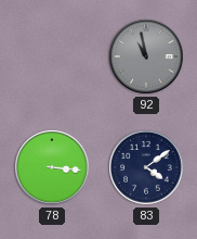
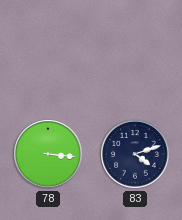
92: 10:58 -> none
83: 4:09 -> 4:12
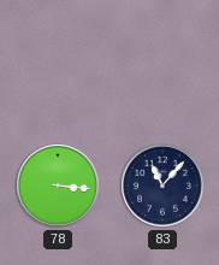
83: 4:12 -> 11:07
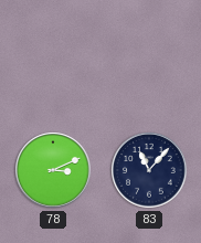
78: 3:16 -> 3:11
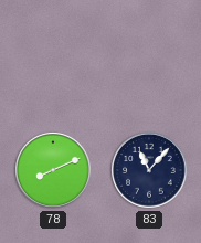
78: 3:11 -> 8:11
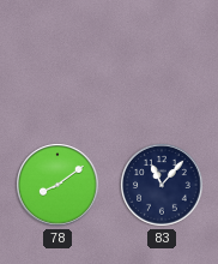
78: 8:11 -> 8:09
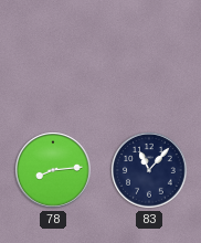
78: 8:09 -> 8:14
